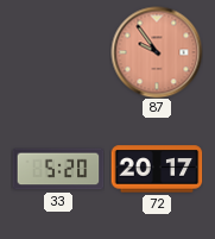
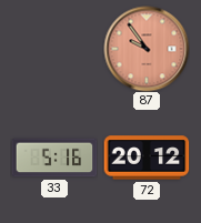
33: 5:20 -> 5:16
72: 20:17 -> 20:12
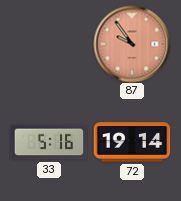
72: 20:12 -> 19:14
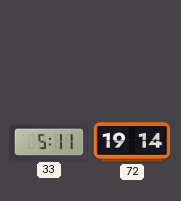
87: 9:54 -> none
33: 5:16 -> 5:11
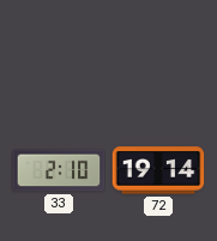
33: 5:11 -> 2:10
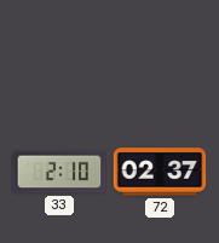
72: 19:14 -> 02:37
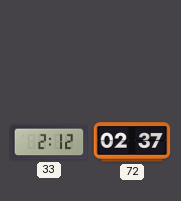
33: 2:10 -> 2:12
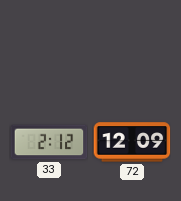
72: 02:37 -> 12:09
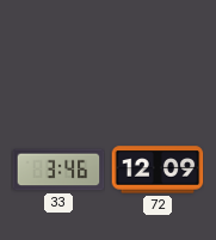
33: 2:12 -> 3:46
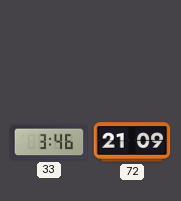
72: 12:09 -> 21:09
